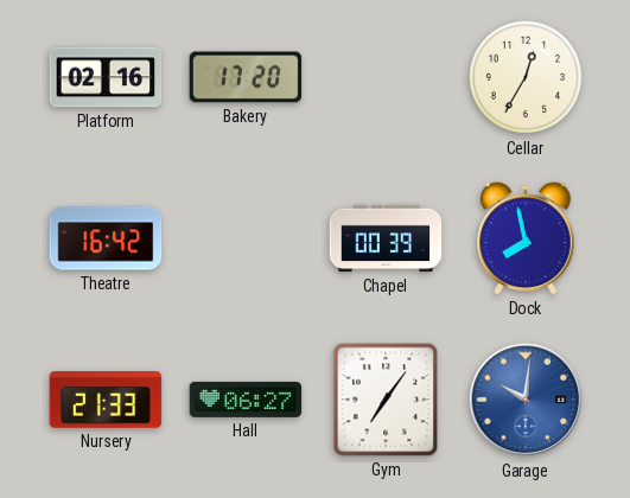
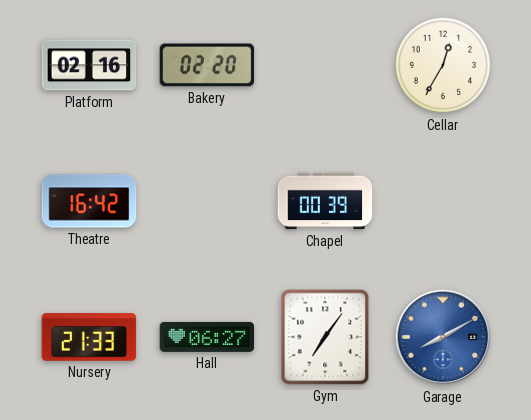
Bakery: 17:20 -> 02:20
Dock: 7:58 -> none
Garage: 10:01 -> 8:10
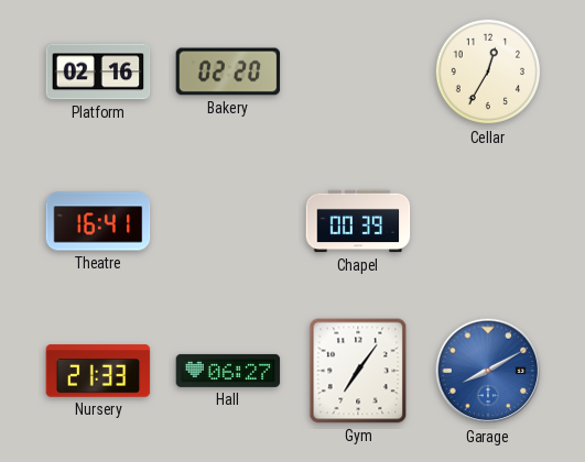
Theatre: 16:42 -> 16:41
